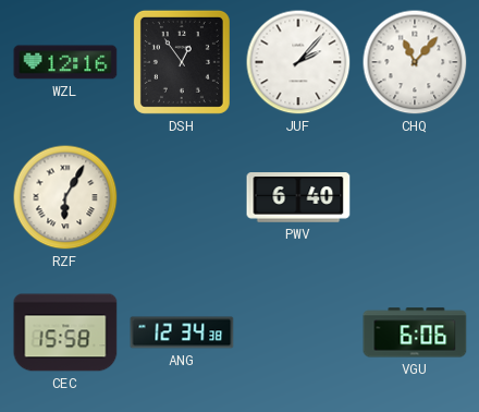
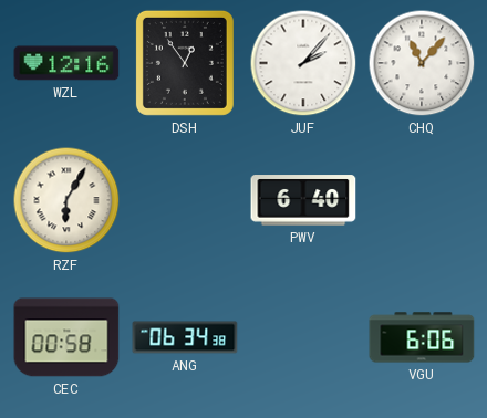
CEC: 15:58 -> 00:58
ANG: 12:34 -> 06:34
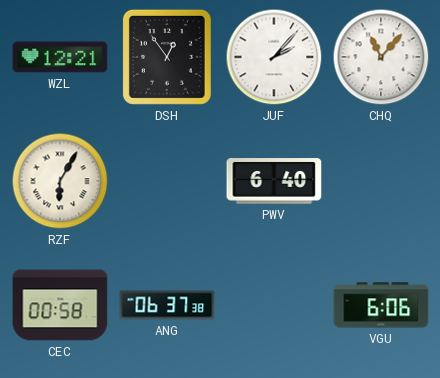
WZL: 12:16 -> 12:21
ANG: 06:34 -> 06:37
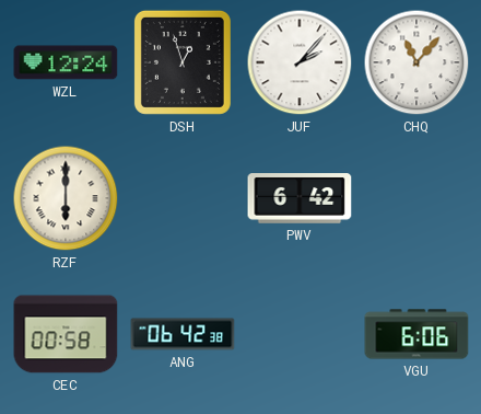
WZL: 12:21 -> 12:24
DSH: 12:54 -> 12:57
RZF: 6:05 -> 6:00
PWV: 6:40 -> 6:42
ANG: 06:37 -> 06:42
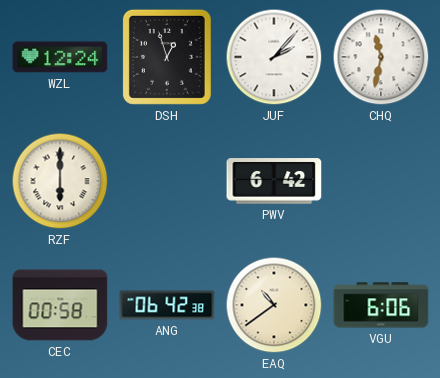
CHQ: 11:07 -> 11:32
EAQ: none -> 10:39
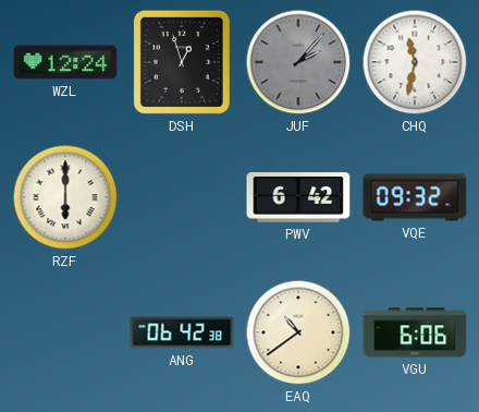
JUF dial: white -> grey
VQE: none -> 09:32
CEC: 00:58 -> none
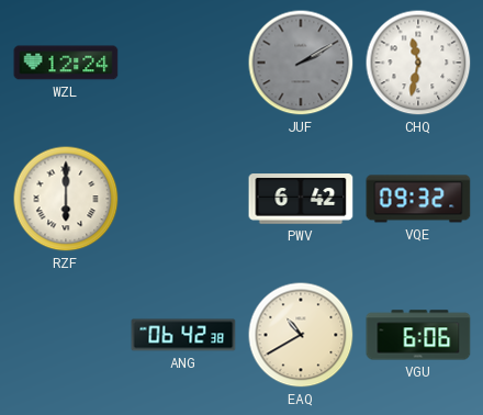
DSH: 12:57 -> none
JUF: 2:07 -> 2:10
EAQ: 10:39 -> 10:40
